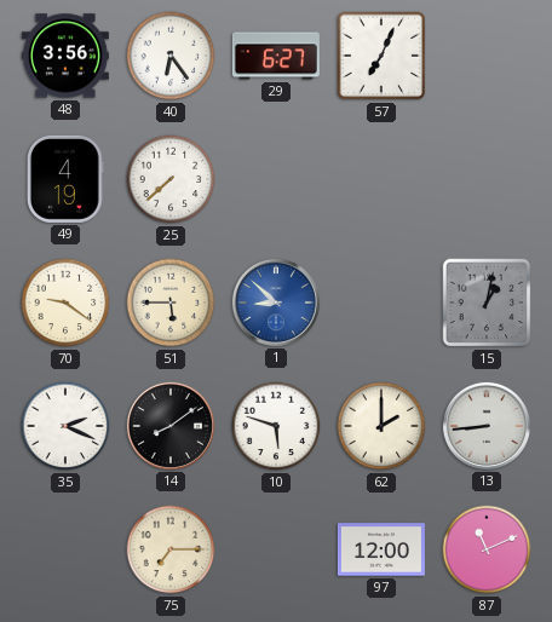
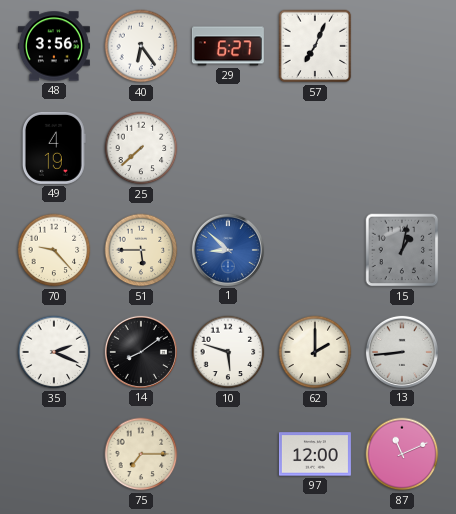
70: 9:21 -> 9:23
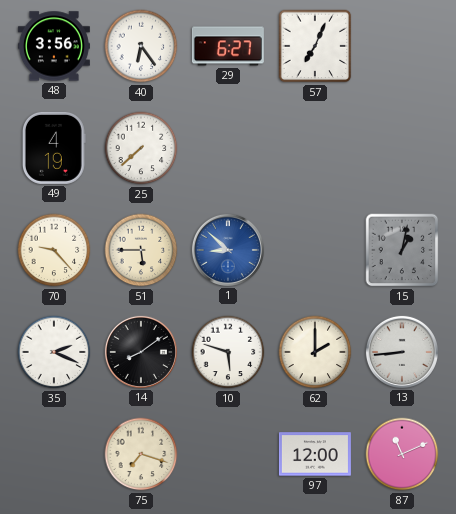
75: 7:15 -> 7:18
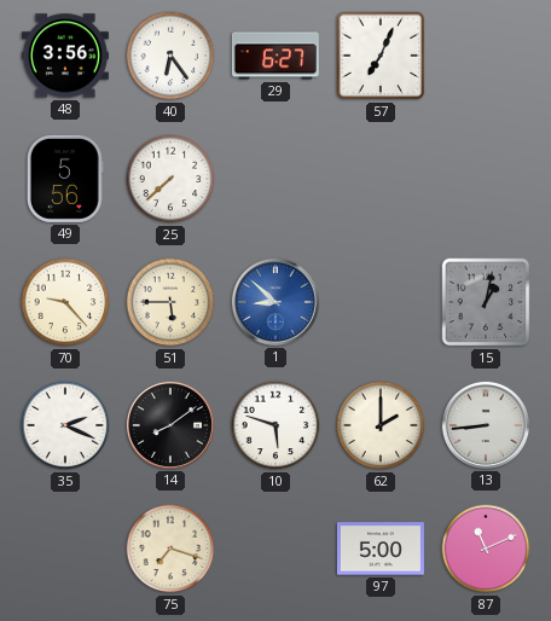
49: 4:19 -> 5:56
97: 12:00 -> 5:00
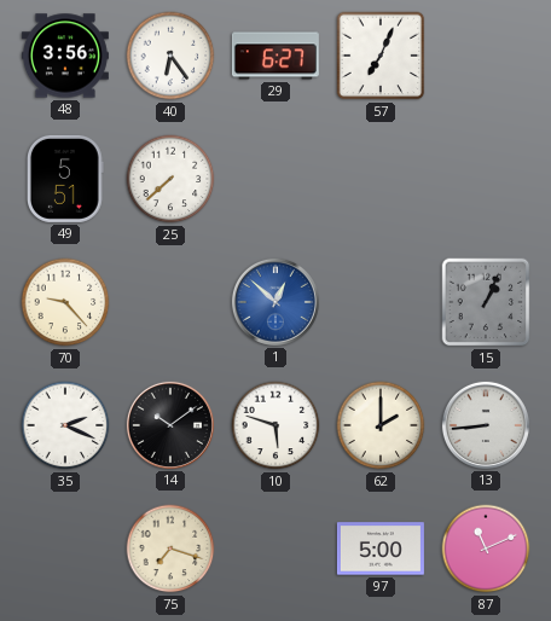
49: 5:56 -> 5:51
51: 5:45 -> none
1: 8:52 -> 12:52
15: 1:02 -> 1:04
14: 8:09 -> 10:09
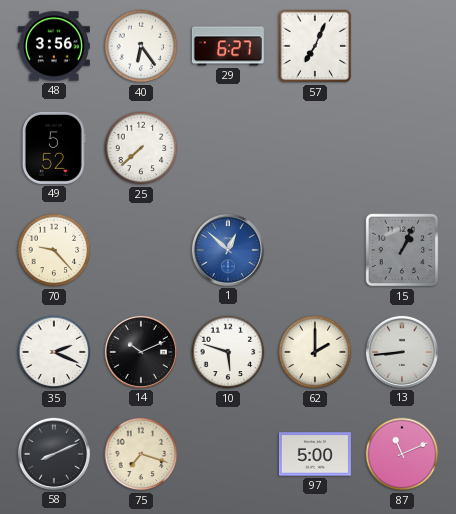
49: 5:51 -> 5:52
14: 10:09 -> 10:11
58: none -> 8:11
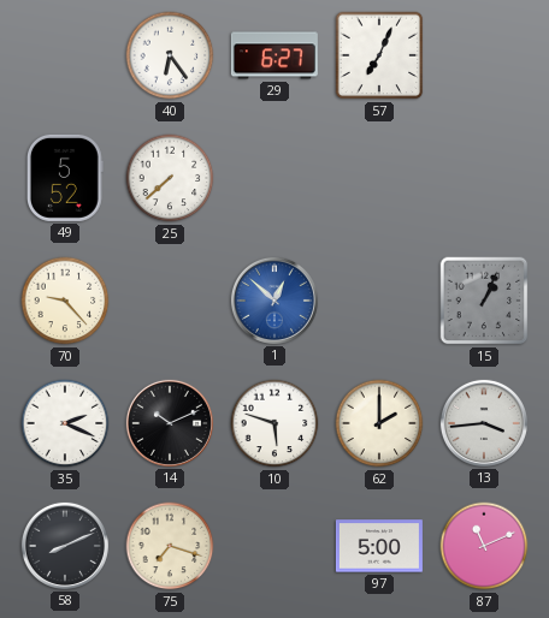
48: 3:56 -> none
13: 8:44 -> 3:44
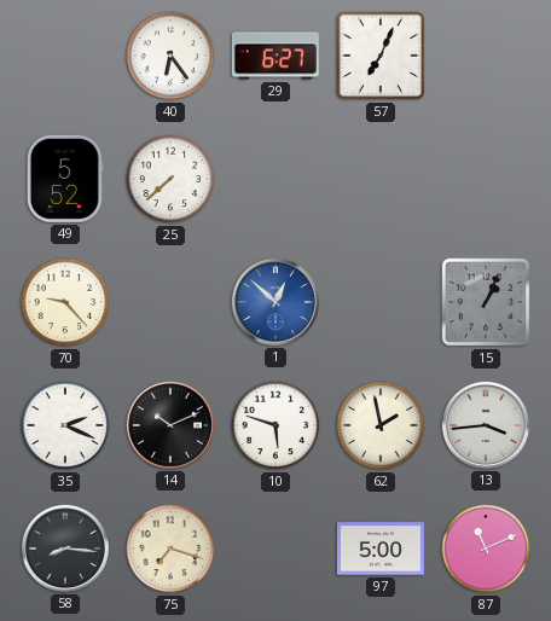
62: 2:00 -> 1:58
58: 8:11 -> 8:16
